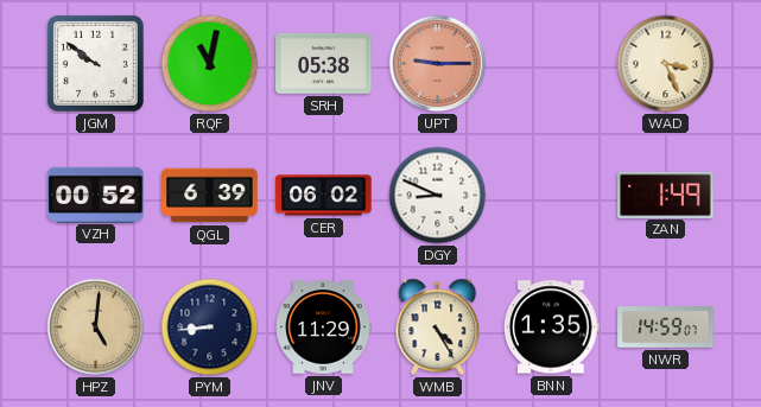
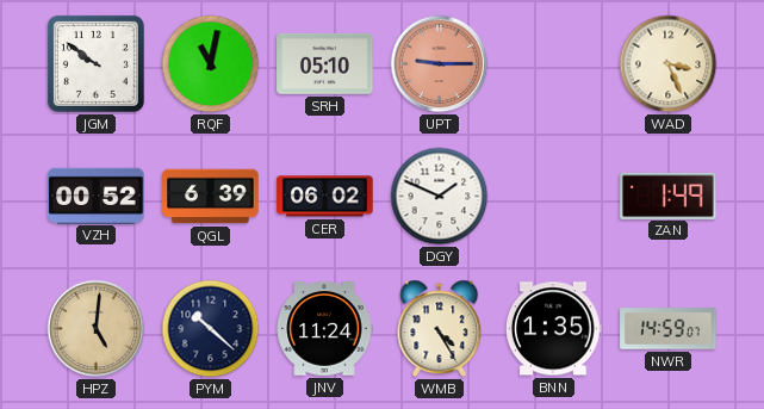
SRH: 05:38 -> 05:10
DGY: 8:49 -> 1:49
PYM: 8:44 -> 10:22
JNV: 11:29 -> 11:24
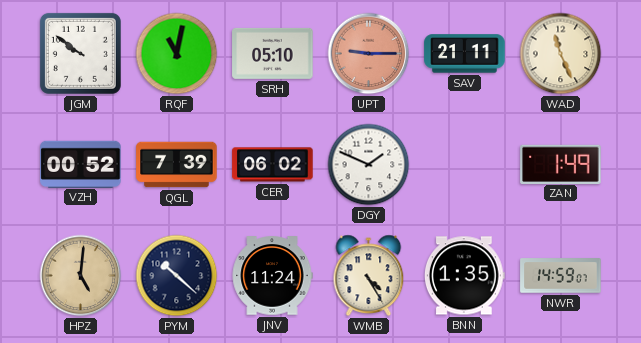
SAV: none -> 21:11
WAD: 3:26 -> 11:26
QGL: 6:39 -> 7:39
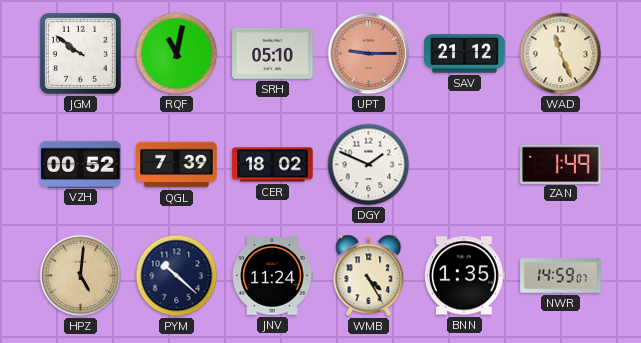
SAV: 21:11 -> 21:12
CER: 06:02 -> 18:02
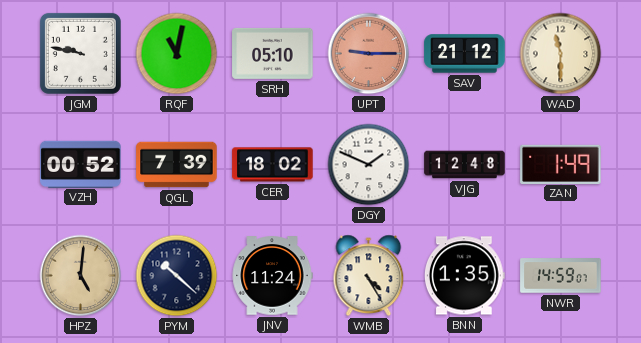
JGM: 9:51 -> 9:47
WAD: 11:26 -> 11:30
VJG: none -> 12:48
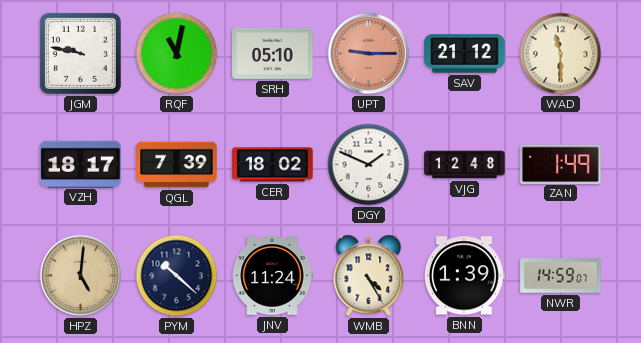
VZH: 00:52 -> 18:17
BNN: 1:35 -> 1:39
